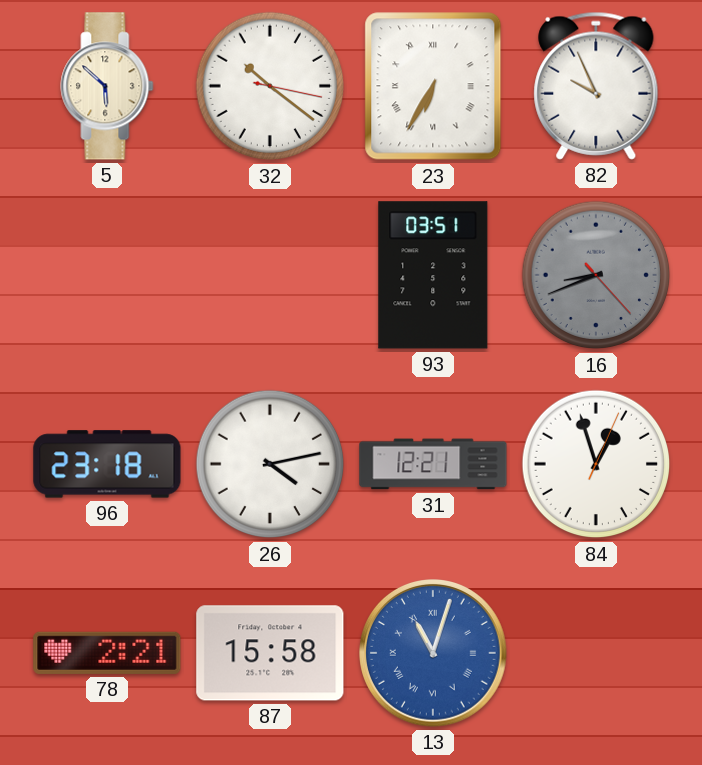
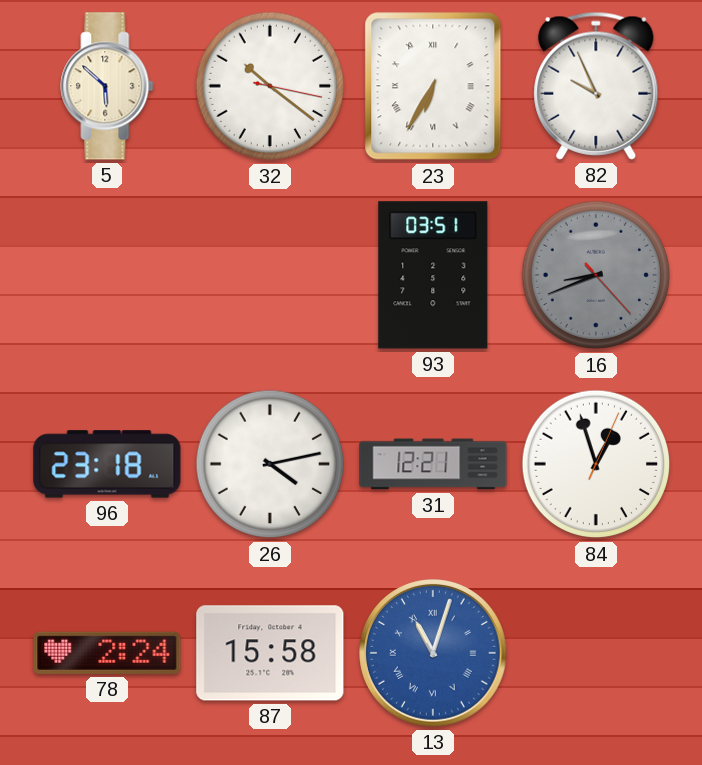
78: 2:21 -> 2:24
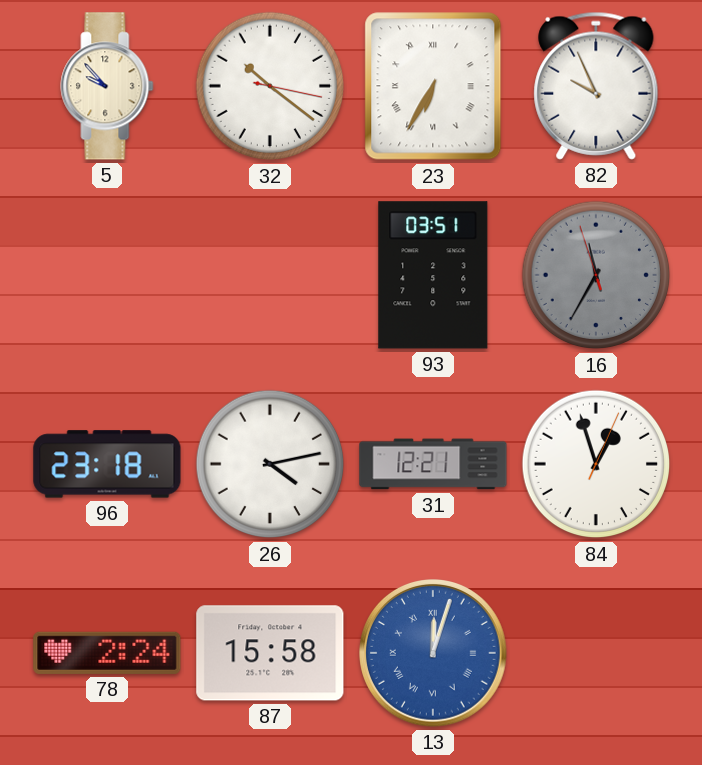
5: 5:52 -> 9:53
16: 8:41 -> 11:34
13: 11:03 -> 12:03
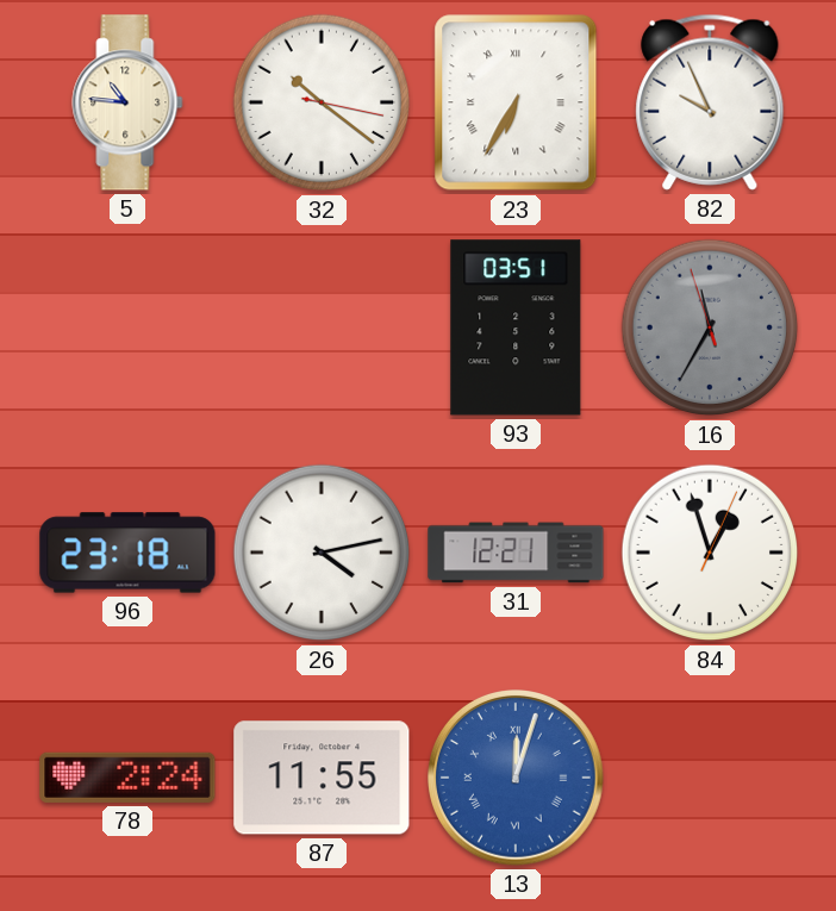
5: 9:53 -> 10:46
87: 15:58 -> 11:55
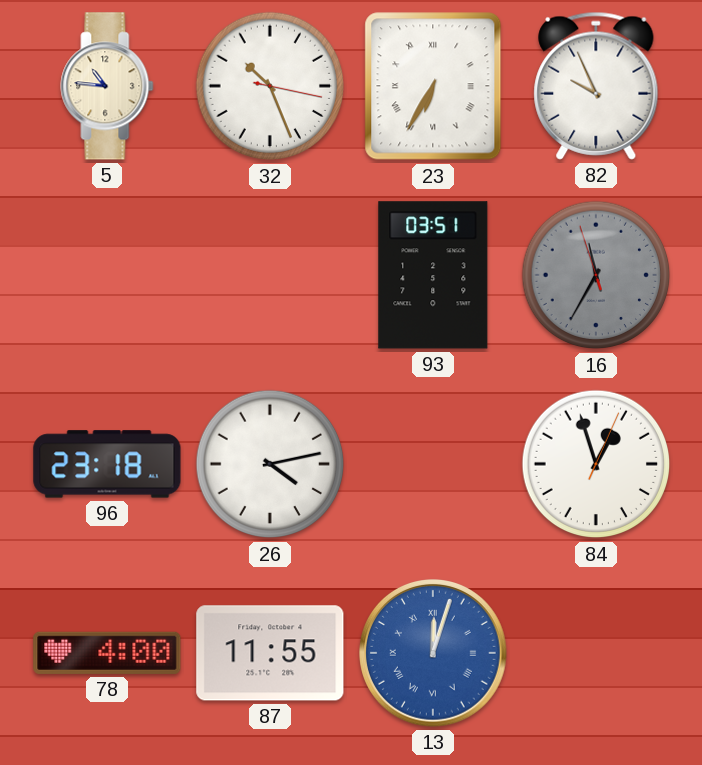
32: 10:21 -> 10:26
31: 12:21 -> none
78: 2:24 -> 4:00
